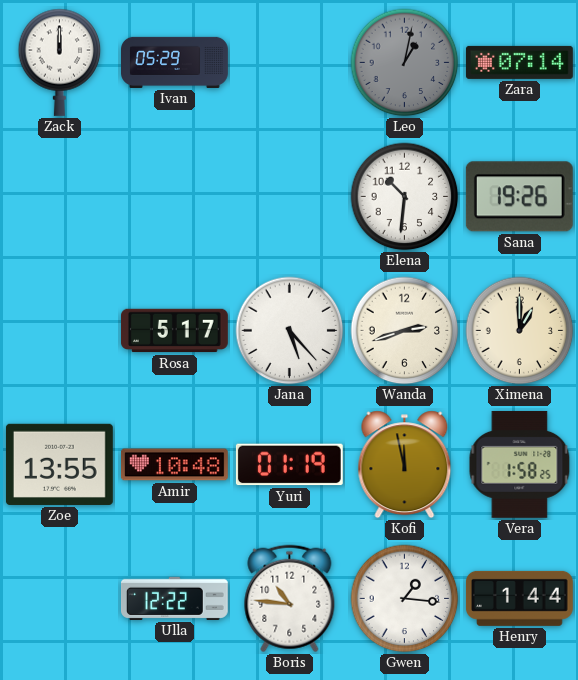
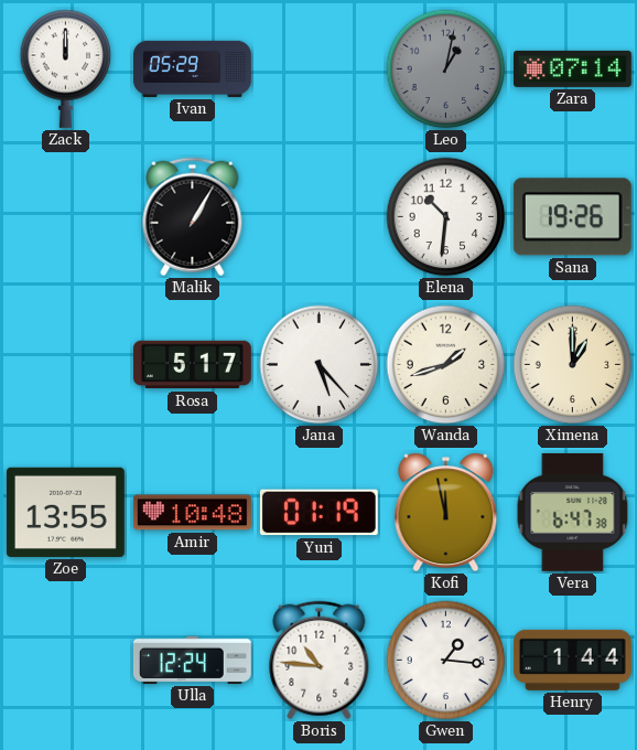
Malik: none -> 1:05
Wanda: 2:42 -> 1:42
Vera: 1:58 -> 6:47
Ulla: 12:22 -> 12:24
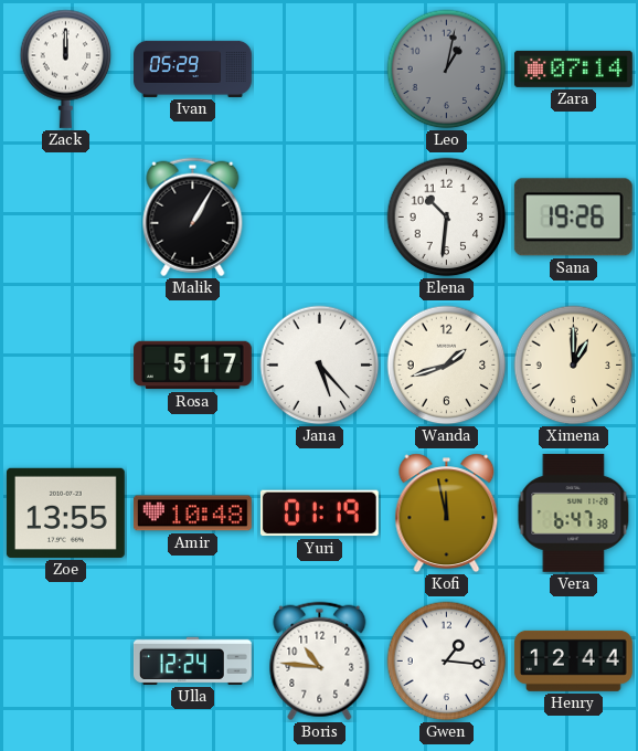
Henry: 1:44 -> 12:44
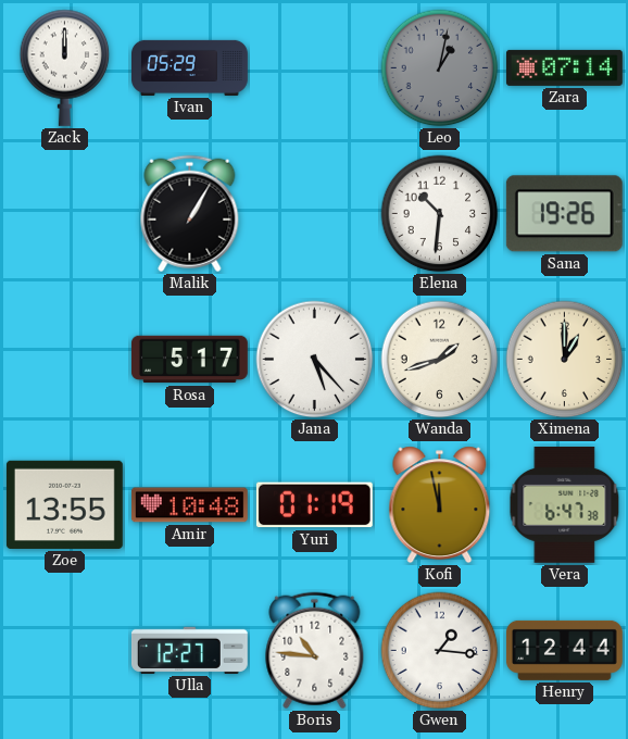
Ulla: 12:24 -> 12:27
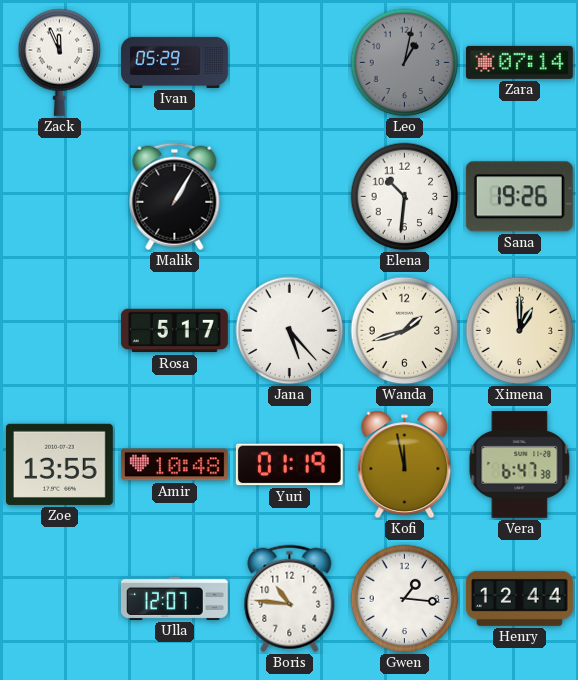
Zack: 12:00 -> 11:56
Ulla: 12:27 -> 12:07
